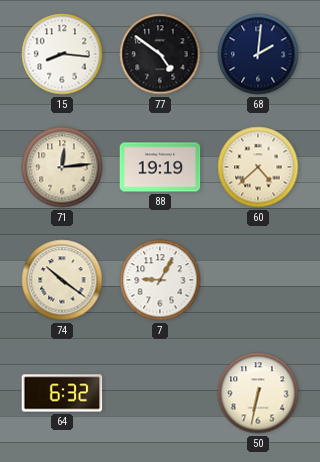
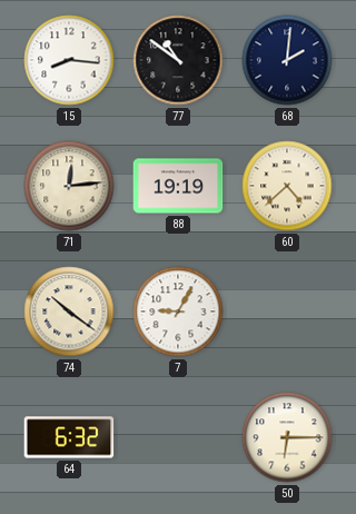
77: 4:51 -> 10:51
50: 6:32 -> 6:15
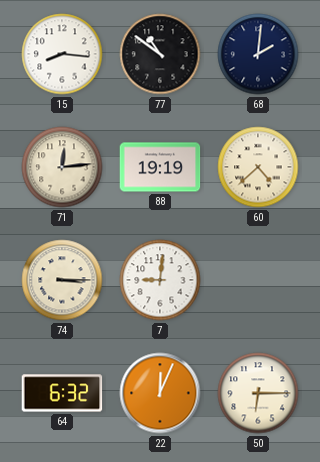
74: 10:21 -> 3:15
7: 9:05 -> 9:01
22: none -> 12:04
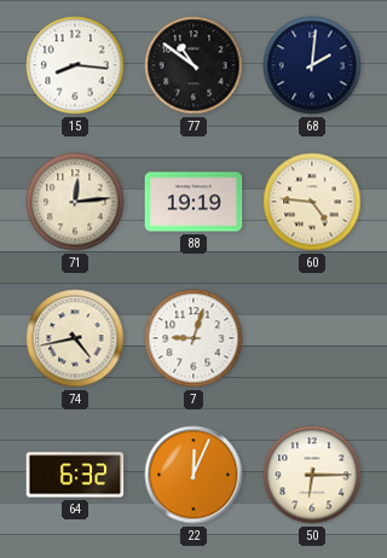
60: 4:38 -> 4:46
74: 3:15 -> 4:43
7: 9:01 -> 9:03
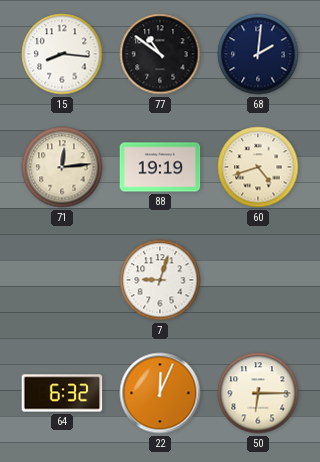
60: 4:46 -> 4:42
74: 4:43 -> none
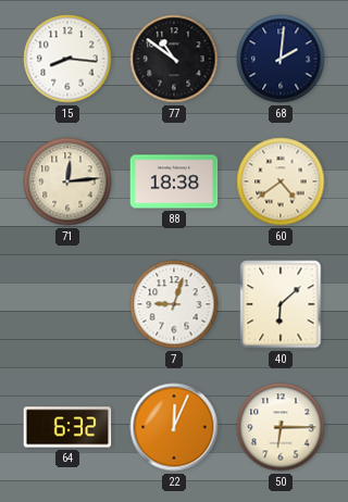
88: 19:19 -> 18:38
60: 4:42 -> 4:39
40: none -> 6:08
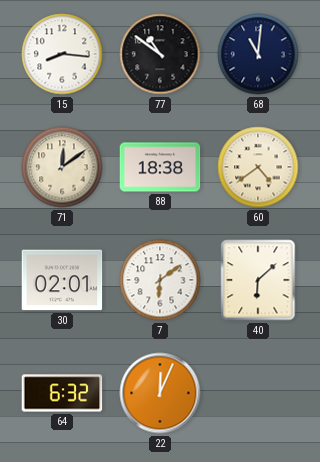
68: 2:01 -> 11:01
71: 12:14 -> 12:09
30: none -> 02:01
7: 9:03 -> 6:09
50: 6:15 -> none
